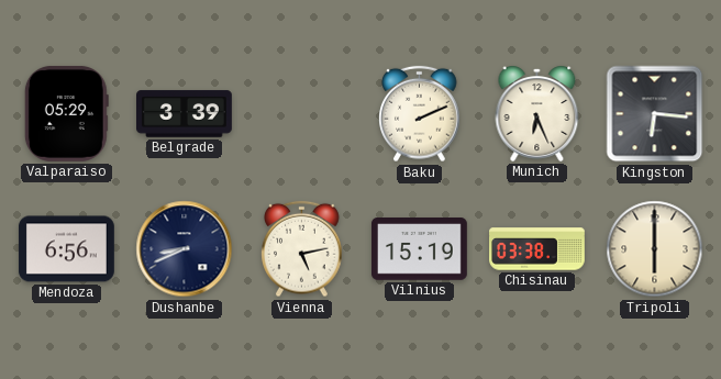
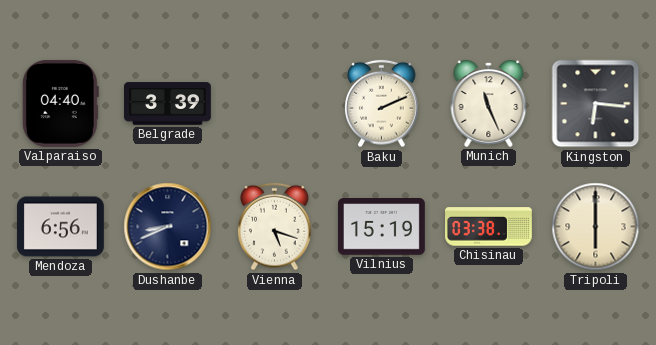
Valparaiso: 05:29 -> 04:40
Munich: 6:26 -> 11:26
Vienna: 5:13 -> 5:18
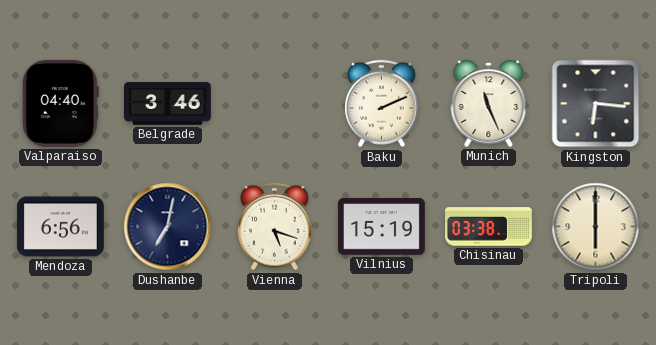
Belgrade: 3:39 -> 3:46
Dushanbe: 8:41 -> 7:02
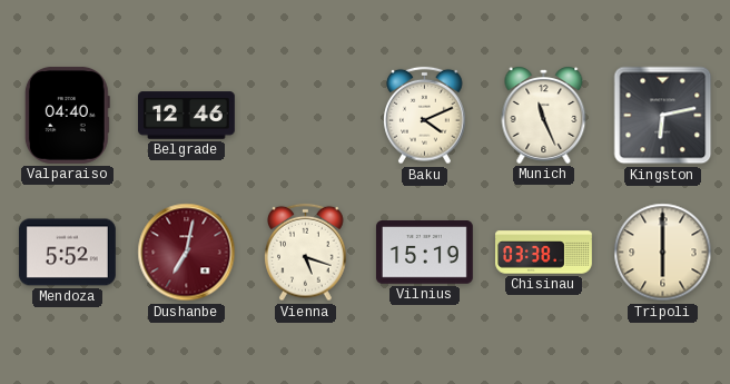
Belgrade: 3:46 -> 12:46
Baku: 2:11 -> 4:11
Kingston: 6:16 -> 6:13
Mendoza: 6:56 -> 5:52
Dushanbe dial: navy -> burgundy
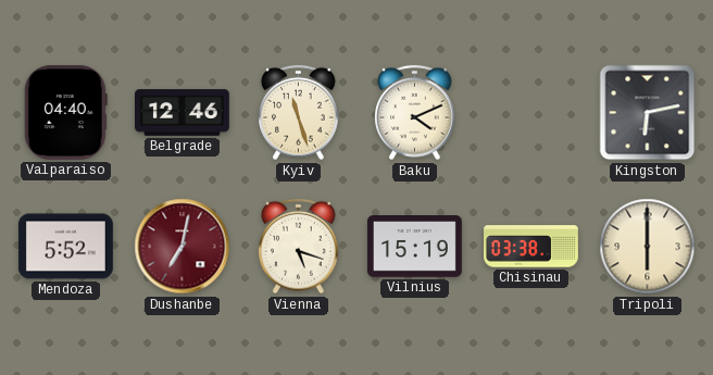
Kyiv: none -> 11:27
Munich: 11:26 -> none
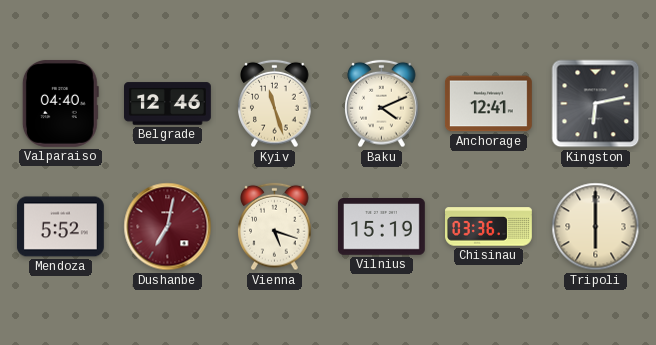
Anchorage: none -> 12:41
Chisinau: 03:38 -> 03:36
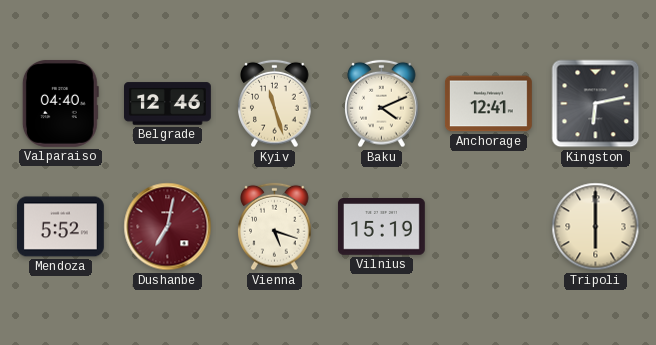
Chisinau: 03:36 -> none
